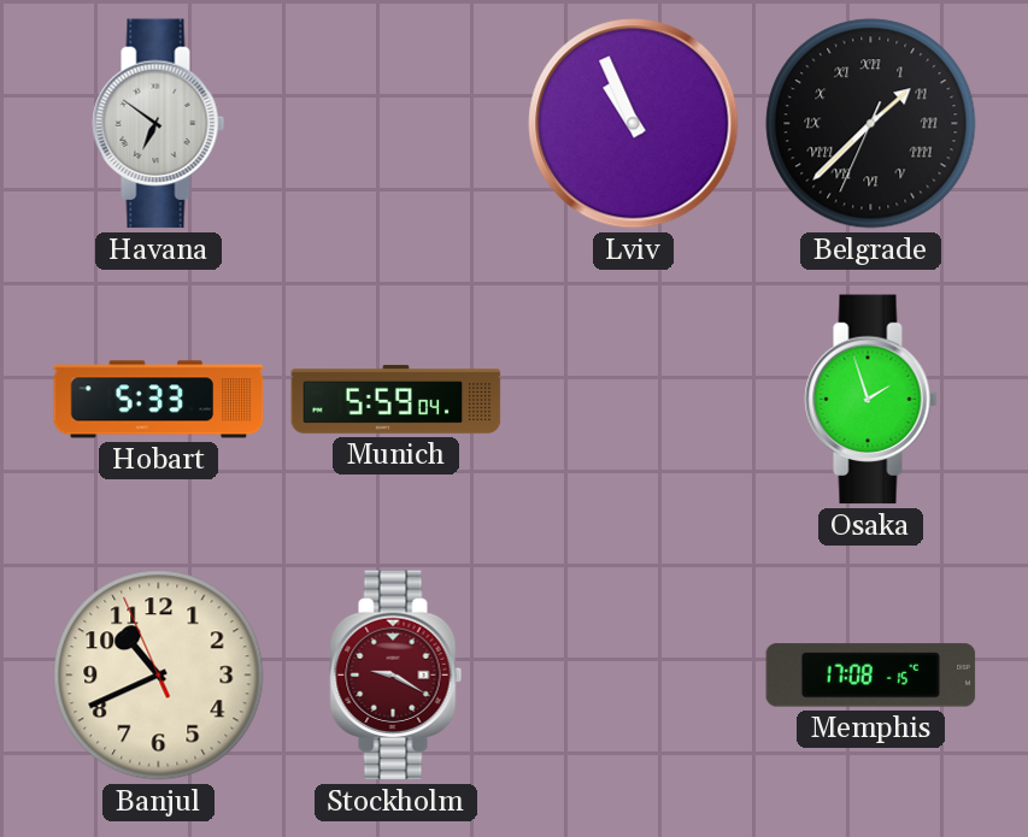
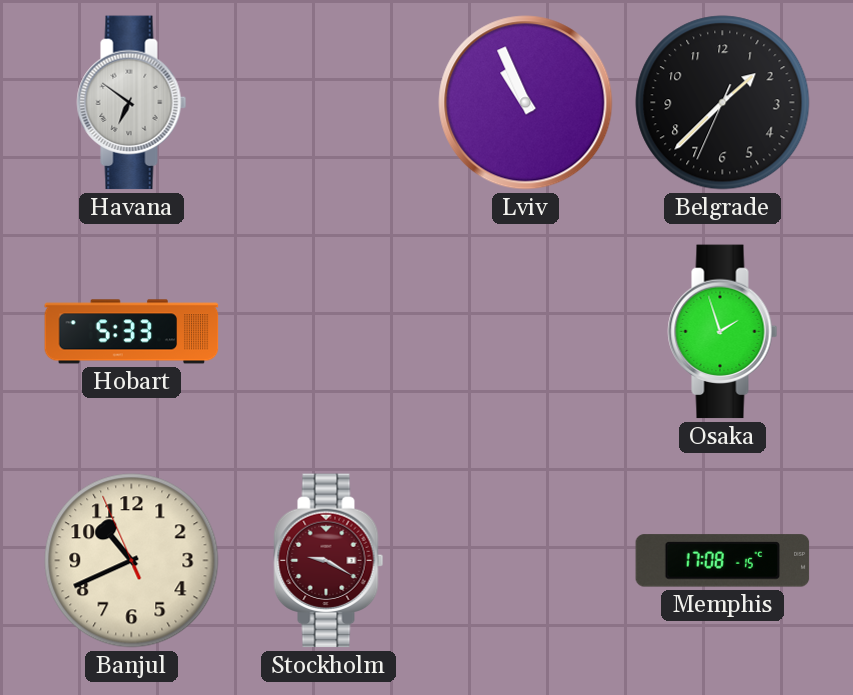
Belgrade numerals: Roman -> Arabic
Munich: 5:59 -> none
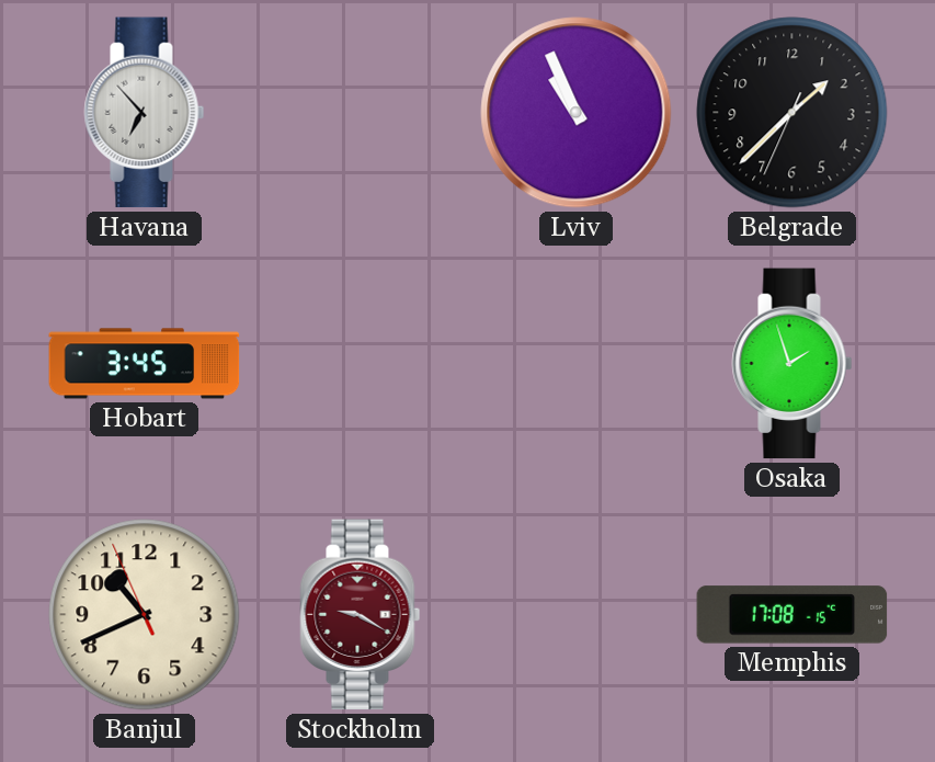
Havana: 6:51 -> 6:53
Hobart: 5:33 -> 3:45
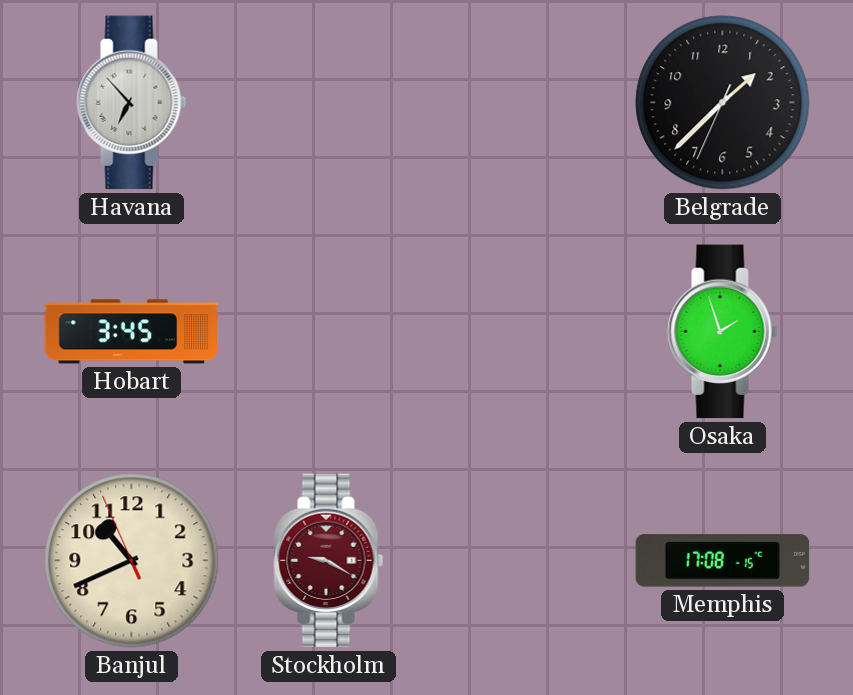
Lviv: 10:56 -> none
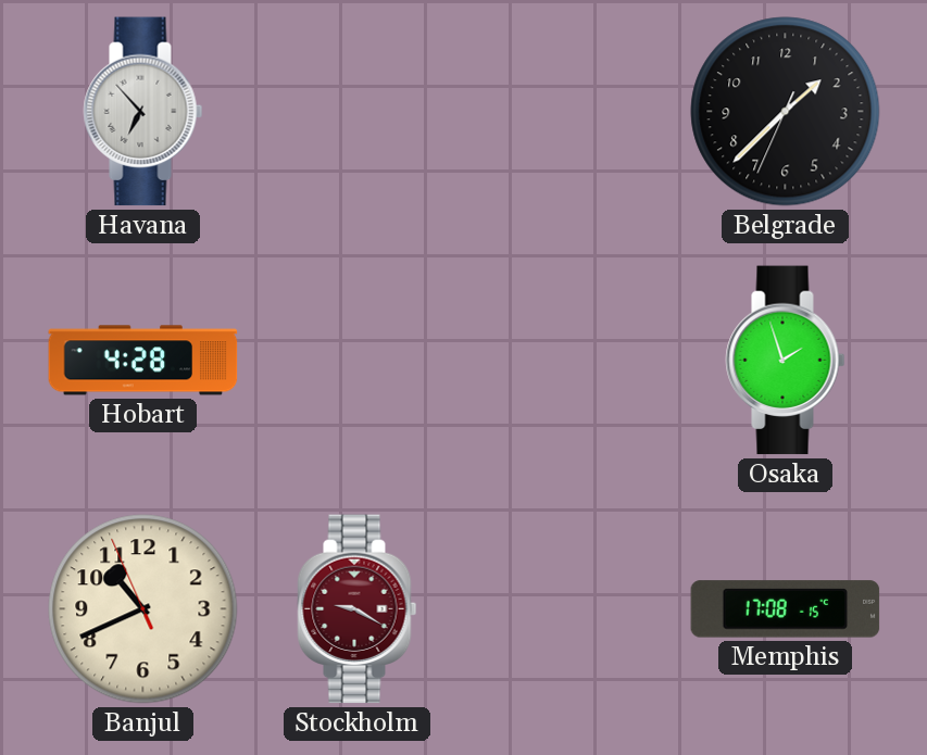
Hobart: 3:45 -> 4:28
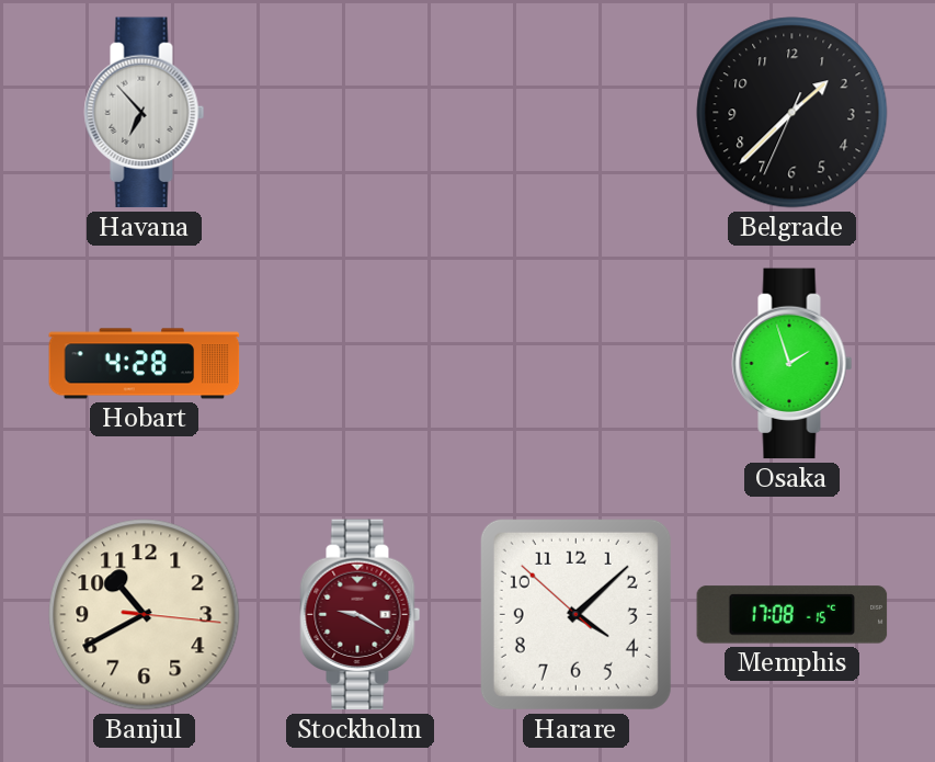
Banjul: 10:40:56 -> 10:40:16
Harare: none -> 4:07
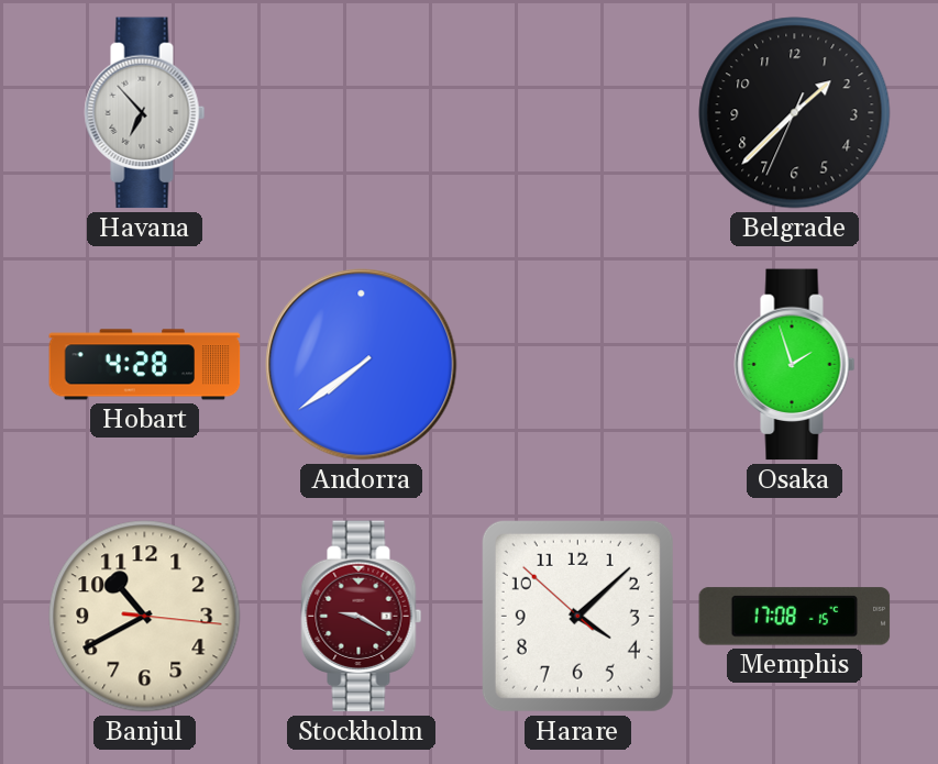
Andorra: none -> 7:39
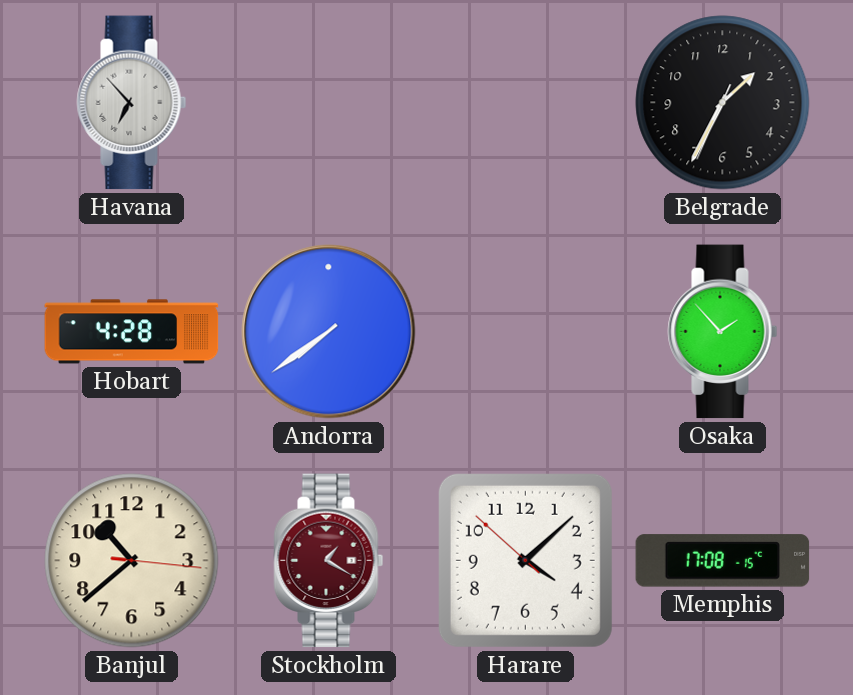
Belgrade: 1:37 -> 1:34
Osaka: 1:57 -> 1:53
Banjul: 10:40 -> 10:38
Stockholm: 9:20 -> 1:20
